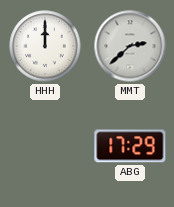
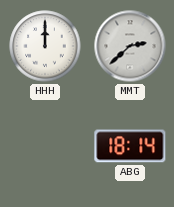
ABG: 17:29 -> 18:14
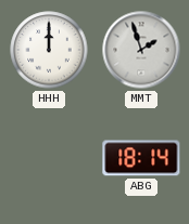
MMT: 2:38 -> 1:57
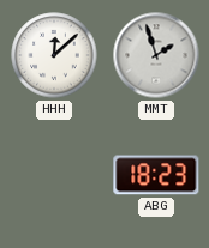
HHH: 12:00 -> 12:08
ABG: 18:14 -> 18:23
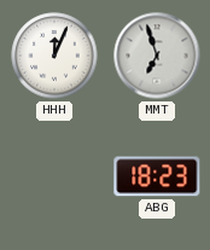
HHH: 12:08 -> 12:04
MMT: 1:57 -> 6:57
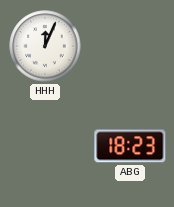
MMT: 6:57 -> none
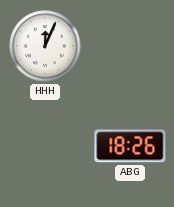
ABG: 18:23 -> 18:26
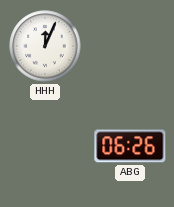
ABG: 18:26 -> 06:26
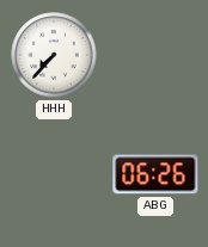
HHH: 12:04 -> 7:37
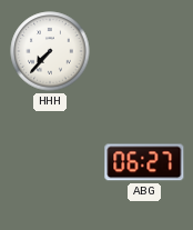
ABG: 06:26 -> 06:27
